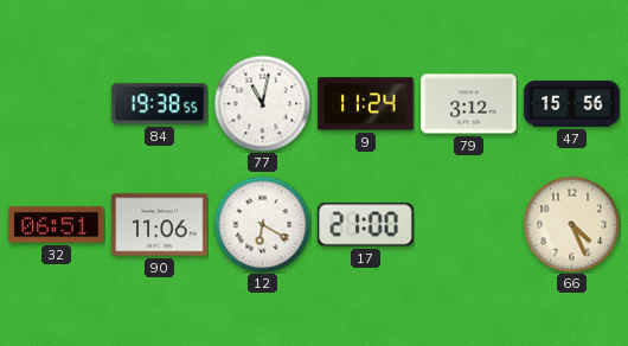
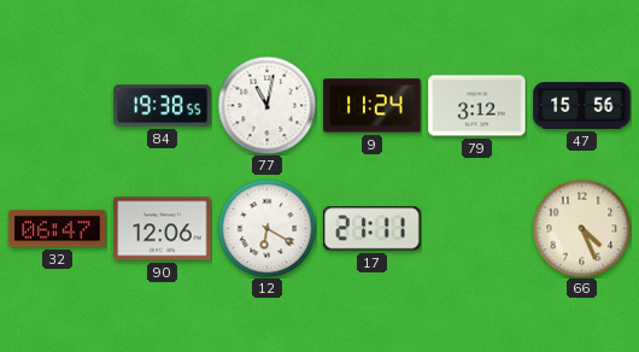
32: 06:51 -> 06:47
90: 11:06 -> 12:06
17: 21:00 -> 21:11
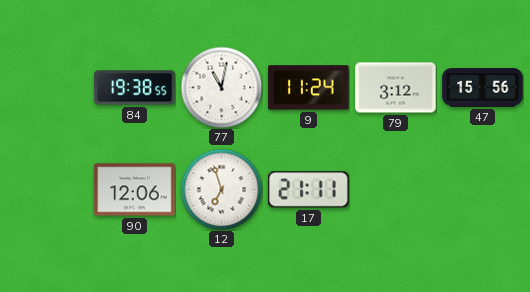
32: 06:47 -> none
12: 6:20 -> 6:57
66: 4:26 -> none
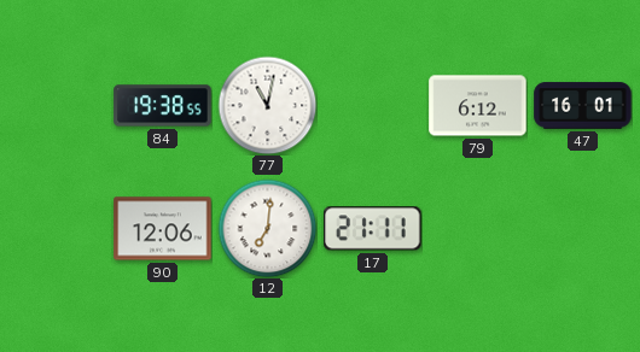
9: 11:24 -> none
79: 3:12 -> 6:12
47: 15:56 -> 16:01
12: 6:57 -> 7:01
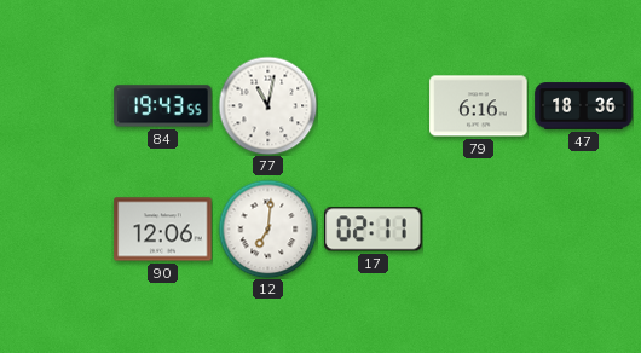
84: 19:38 -> 19:43
79: 6:12 -> 6:16
47: 16:01 -> 18:36
17: 21:11 -> 02:11
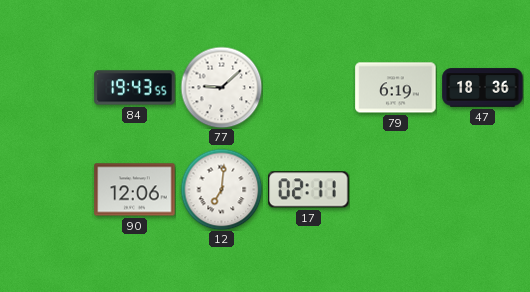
77: 11:02 -> 9:08
79: 6:16 -> 6:19
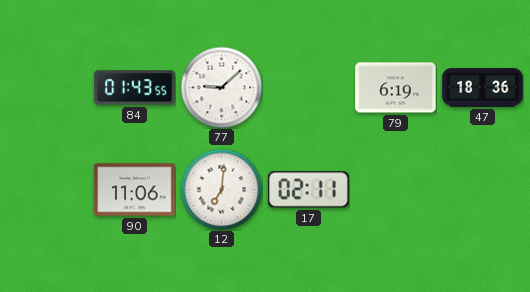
84: 19:43 -> 01:43
90: 12:06 -> 11:06
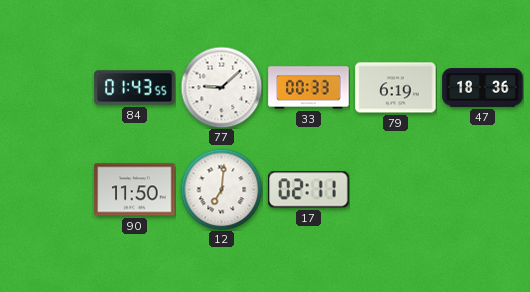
33: none -> 00:33
90: 11:06 -> 11:50
